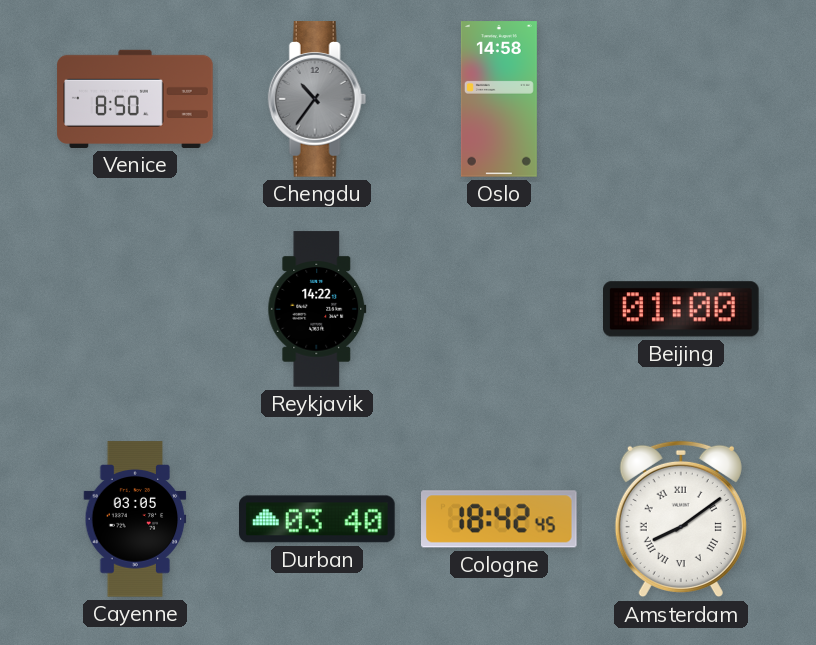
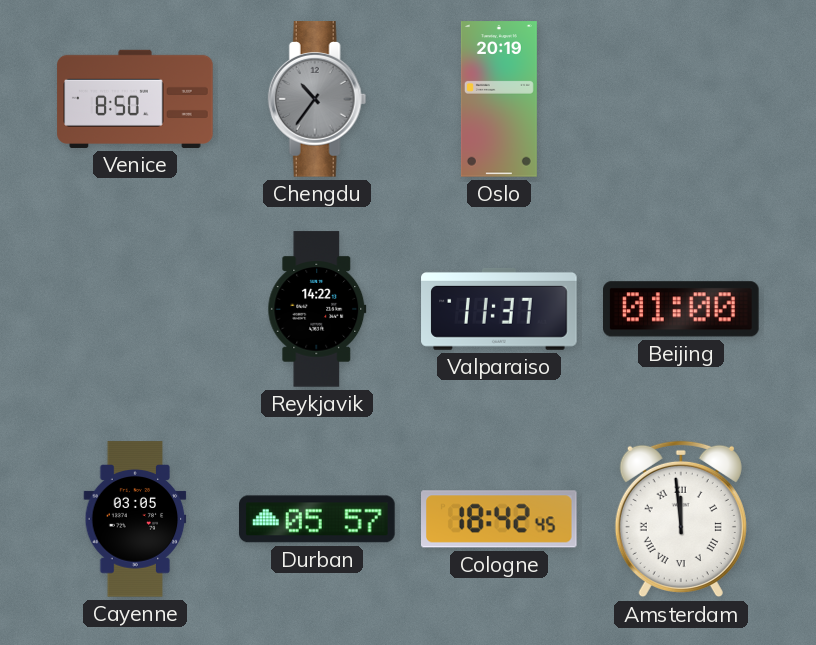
Oslo: 14:58 -> 20:19
Valparaiso: none -> 11:37
Durban: 03:40 -> 05:57
Amsterdam: 8:09 -> 11:59
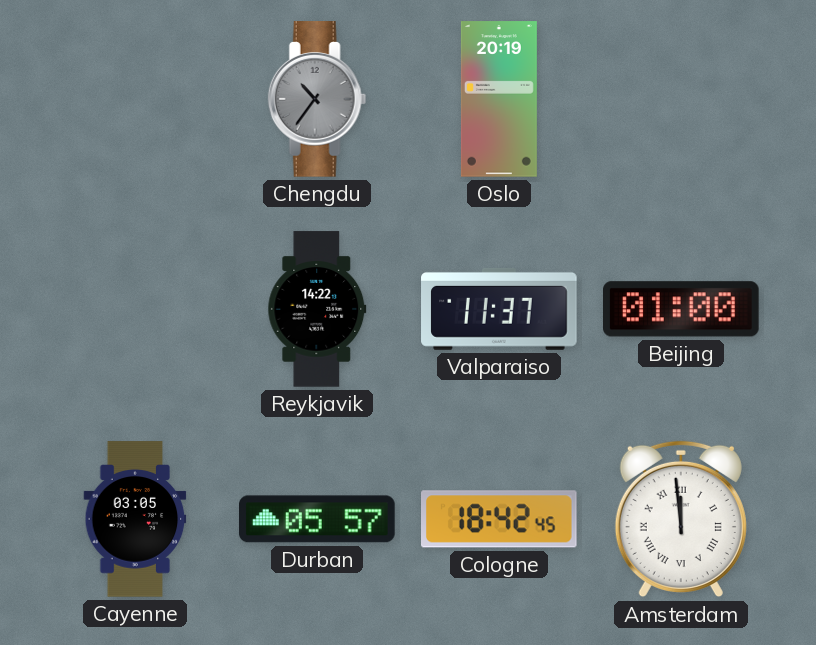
Venice: 8:50 -> none
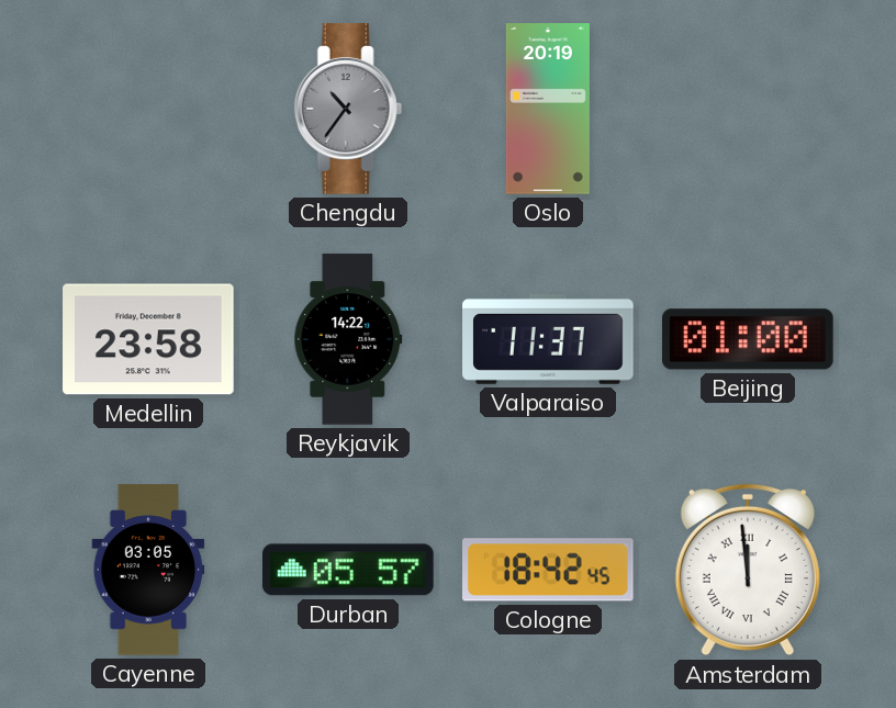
Medellin: none -> 23:58
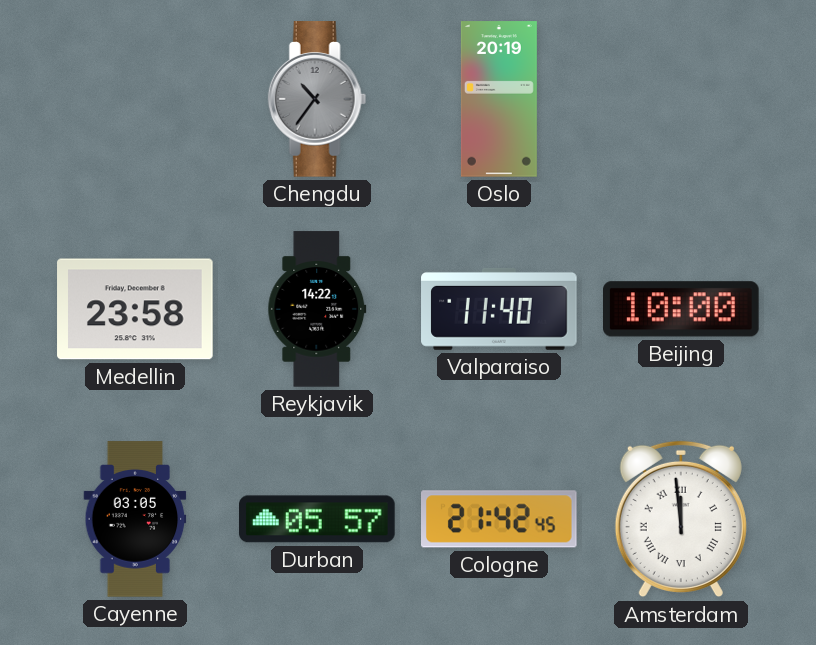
Valparaiso: 11:37 -> 11:40
Beijing: 01:00 -> 10:00
Cologne: 18:42 -> 21:42
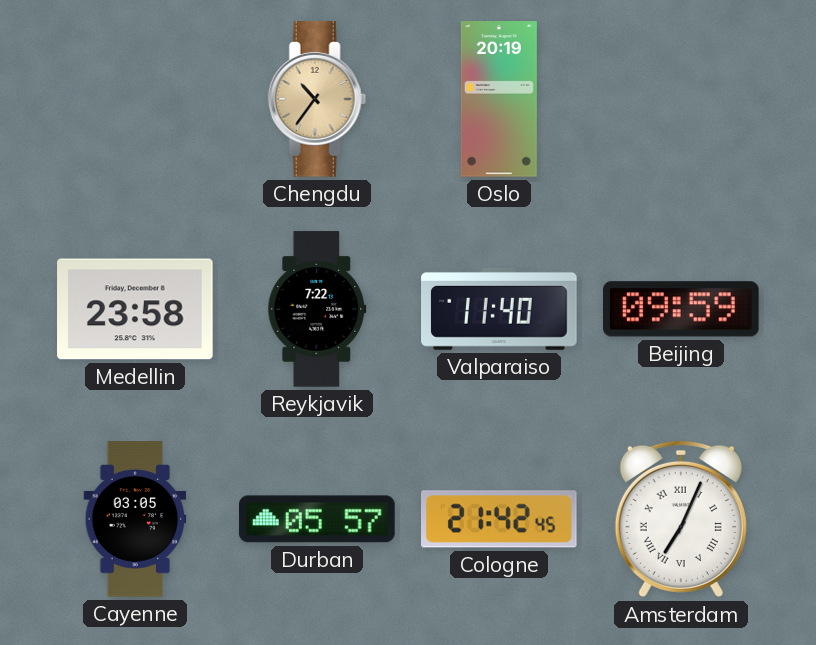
Chengdu dial: grey -> champagne
Reykjavik: 14:22 -> 7:22
Beijing: 10:00 -> 09:59
Amsterdam: 11:59 -> 7:04
